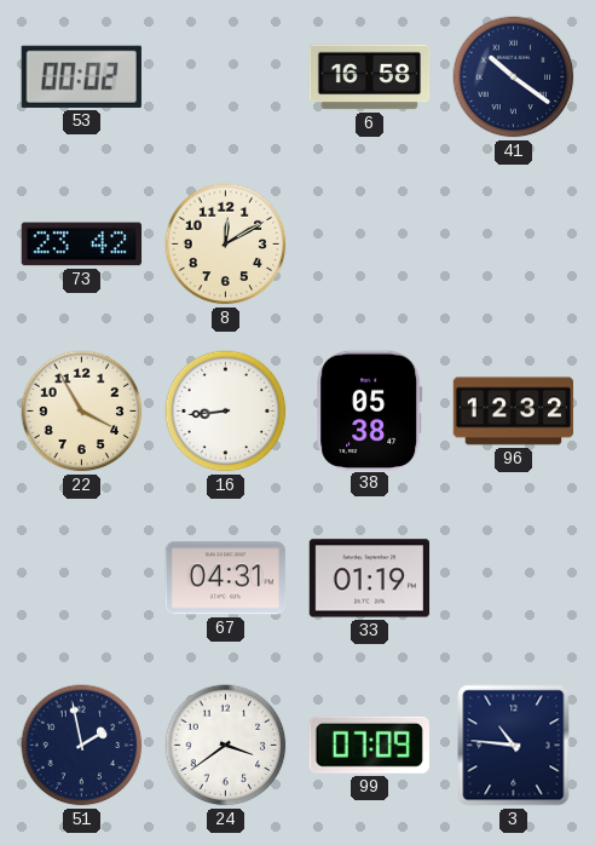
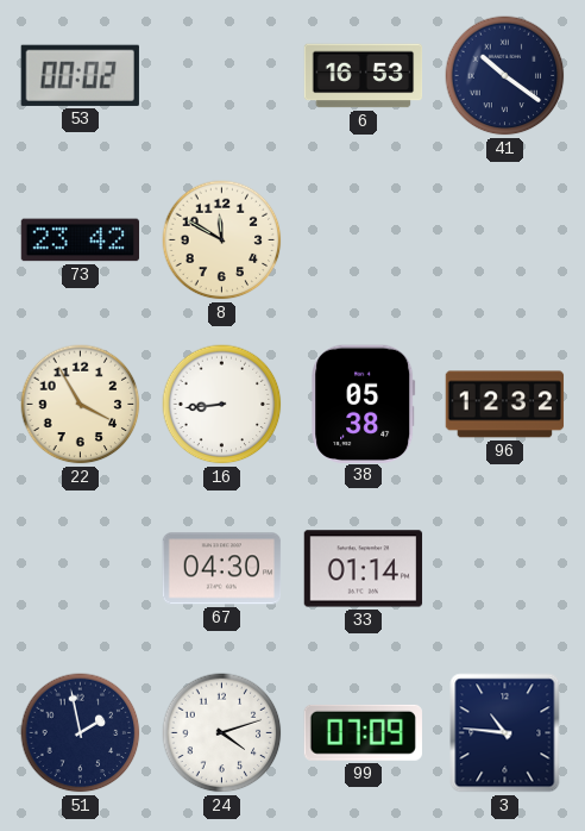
6: 16:58 -> 16:53
8: 12:10 -> 11:50
67: 04:31 -> 04:30
33: 01:19 -> 01:14
24: 3:39 -> 4:12
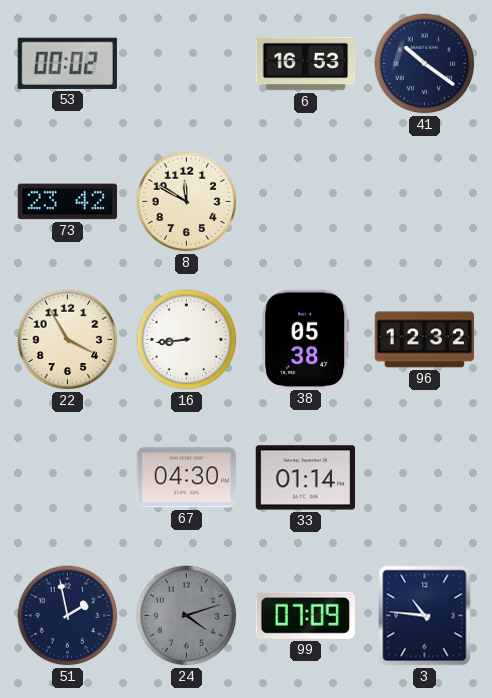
24 dial: white -> grey
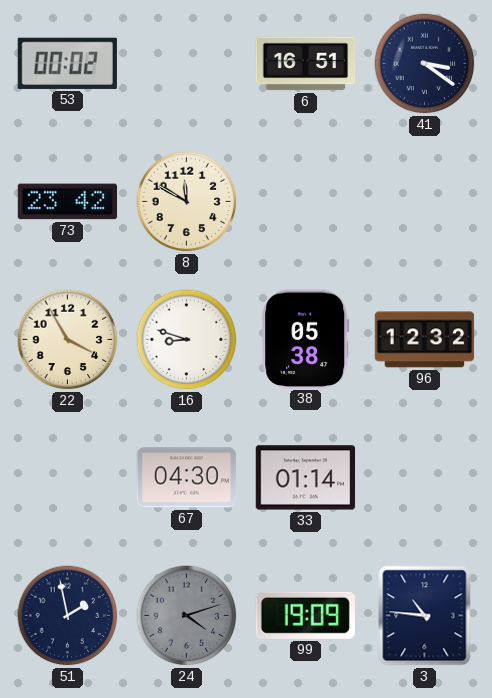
6: 16:53 -> 16:51
41: 10:21 -> 3:21
16: 8:44 -> 8:48
99: 07:09 -> 19:09
